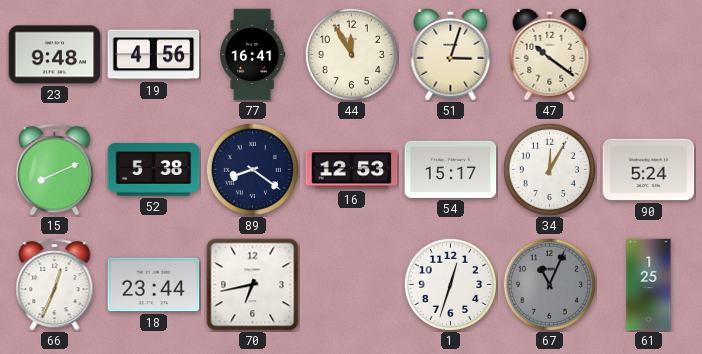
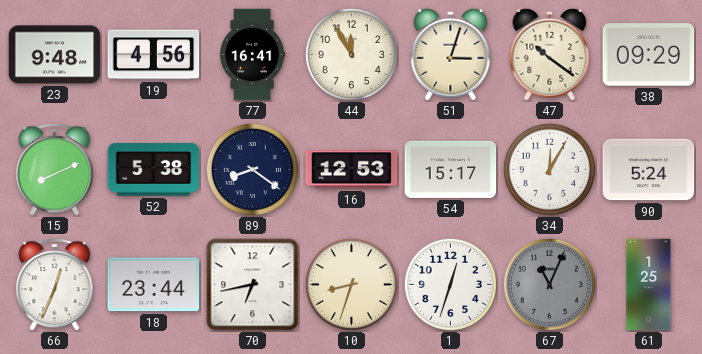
38: none -> 09:29
10: none -> 8:33
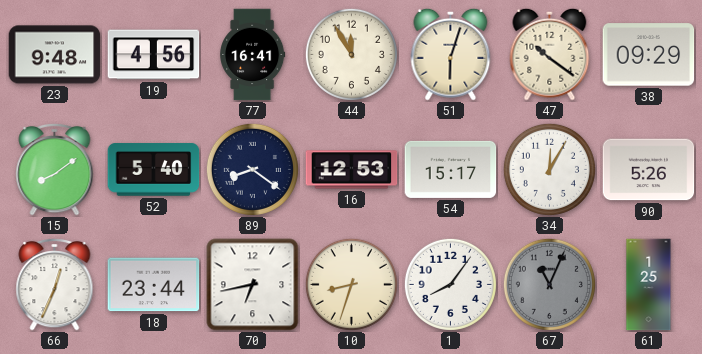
51: 3:03 -> 6:03
15: 8:11 -> 8:09
52: 5:38 -> 5:40
90: 5:24 -> 5:26
1: 12:33 -> 8:06
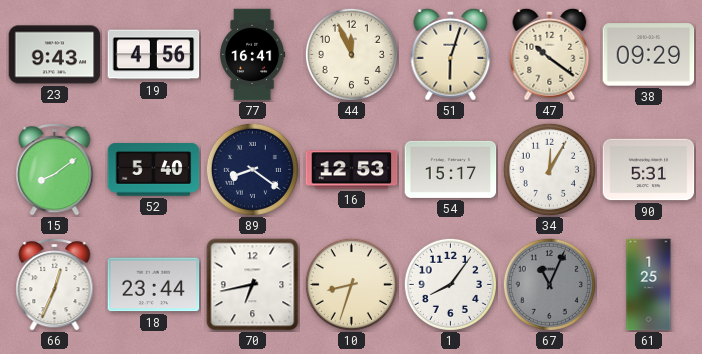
23: 9:48 -> 9:43
44: 11:55 -> 11:56
90: 5:26 -> 5:31
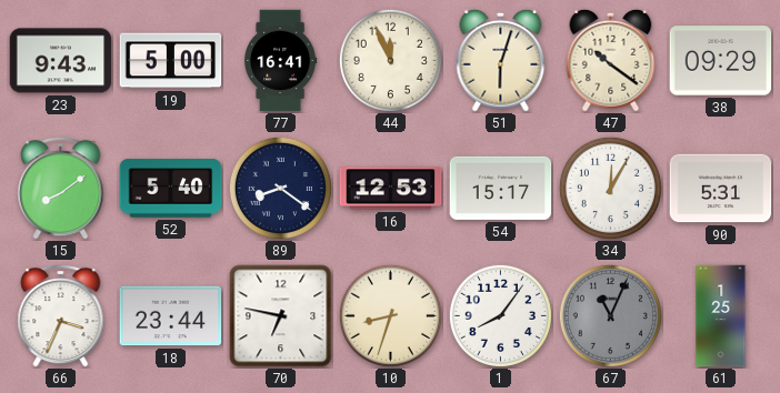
19: 4:56 -> 5:00
66: 12:34 -> 3:34
70: 6:43 -> 6:47
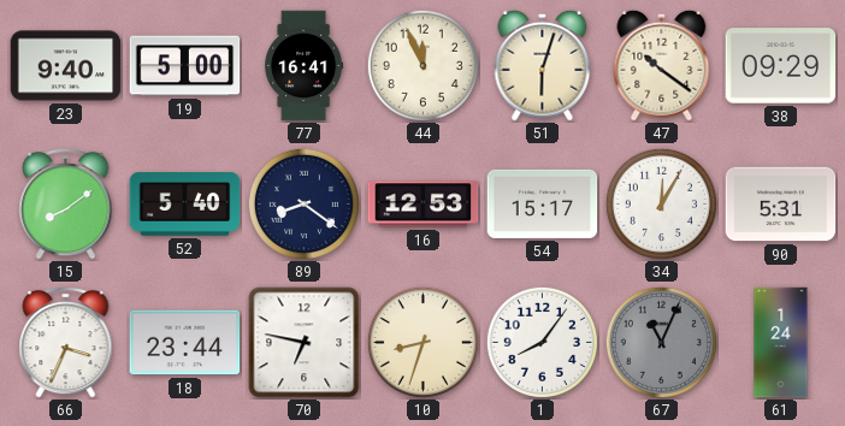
23: 9:43 -> 9:40
61: 1:25 -> 1:24
